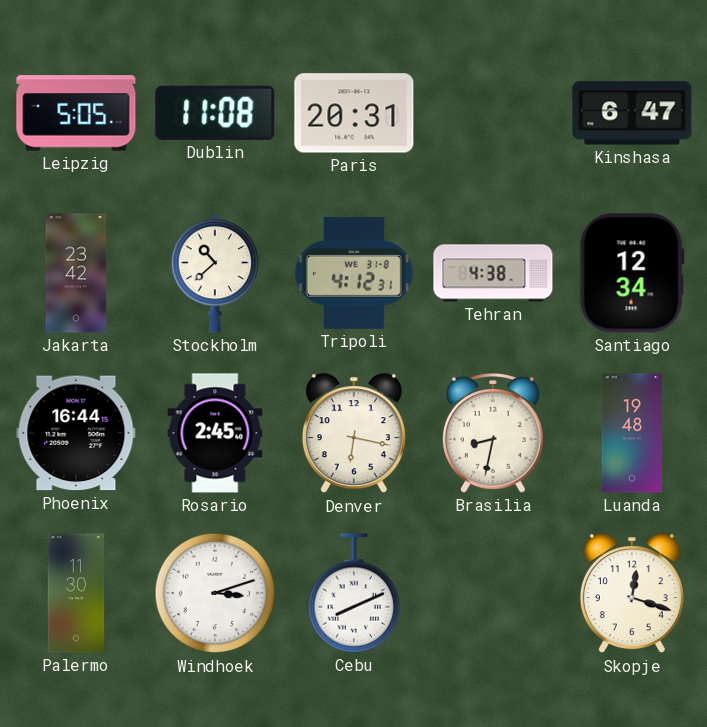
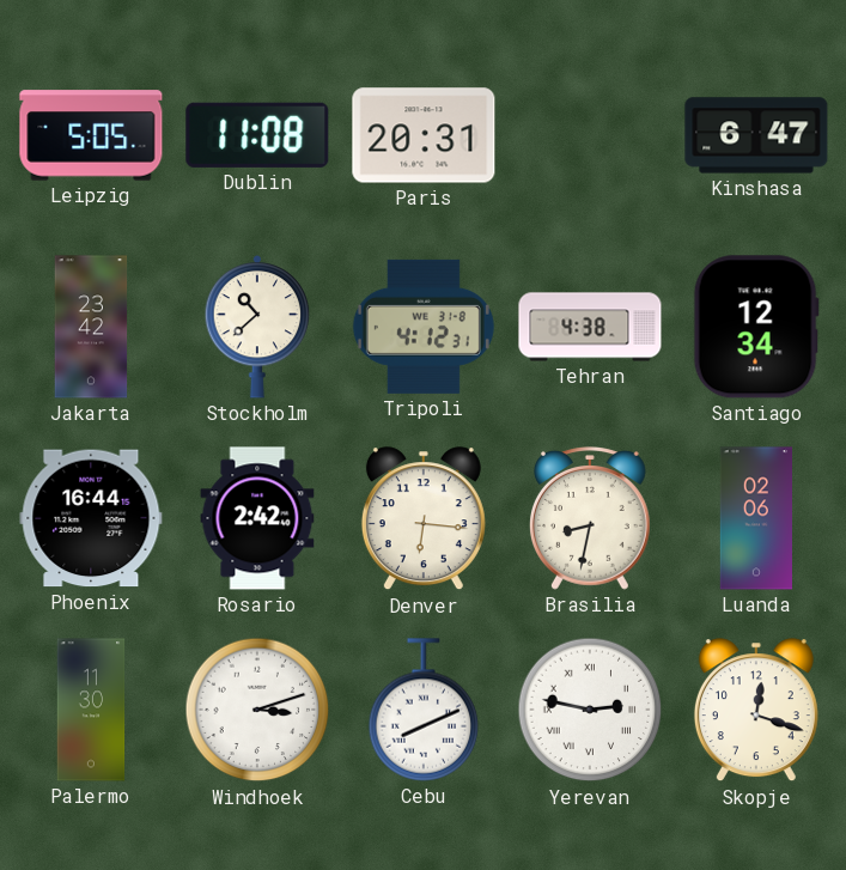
Rosario: 2:45 -> 2:42
Denver: 6:17 -> 6:16
Luanda: 19:48 -> 02:06
Yerevan: none -> 2:47
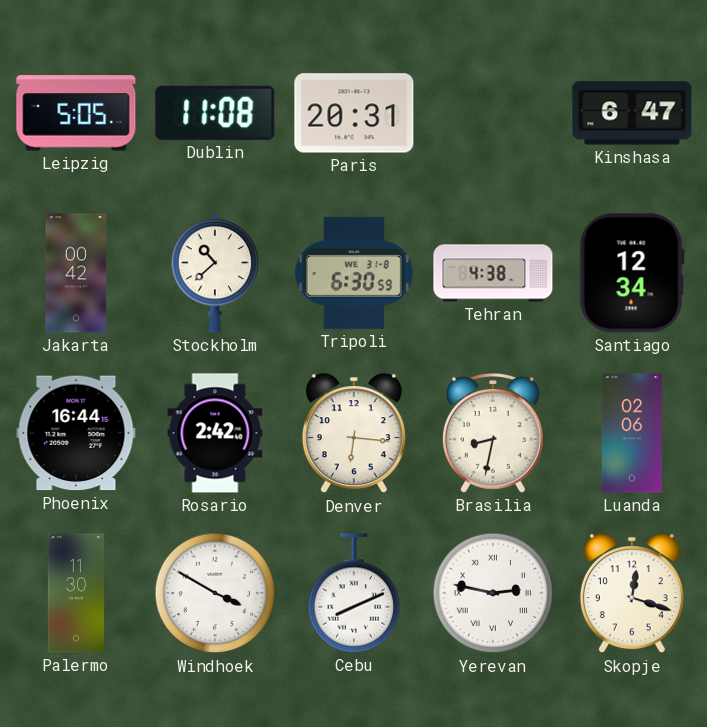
Jakarta: 23:42 -> 00:42
Tripoli: 4:12 -> 6:30
Windhoek: 3:12 -> 3:50
